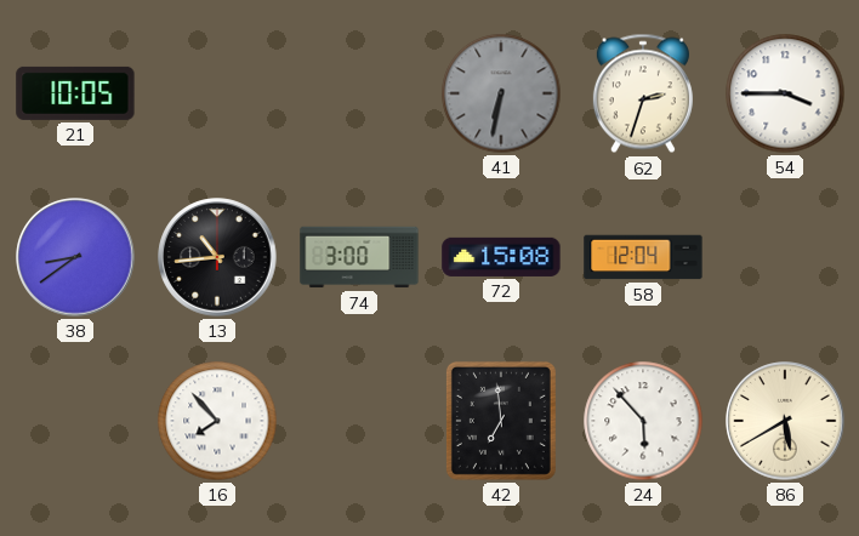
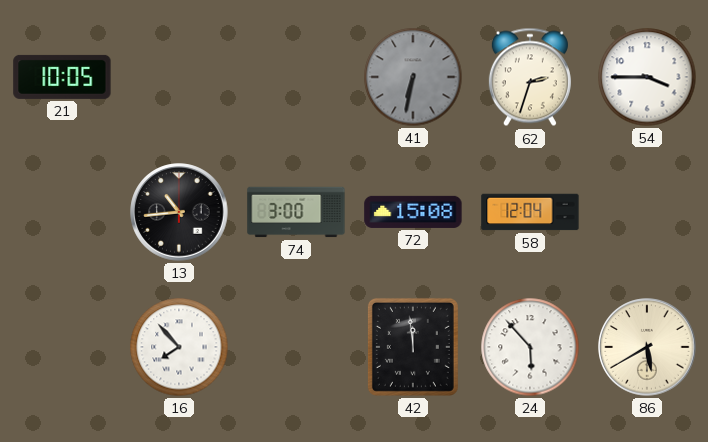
38: 8:39 -> none
42: 6:59 -> 11:59
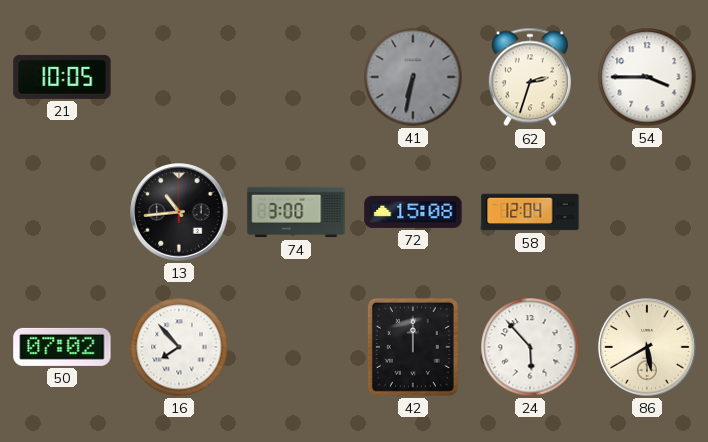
50: none -> 07:02
42: 11:59 -> 12:00
